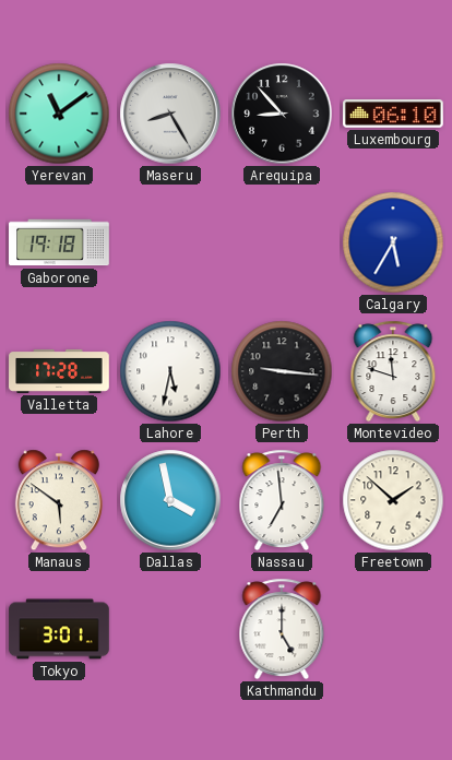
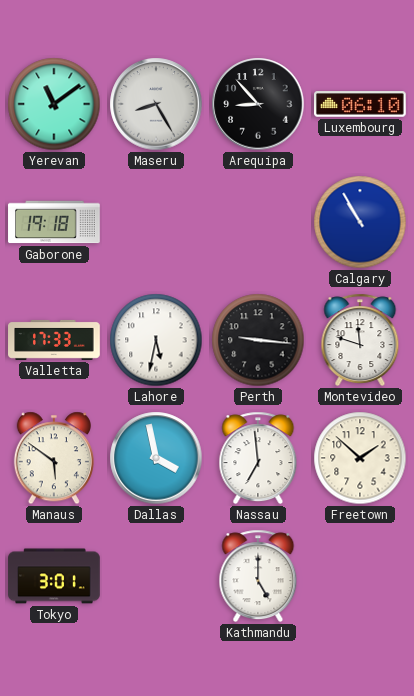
Calgary: 5:35 -> 10:55
Valletta: 17:28 -> 17:33
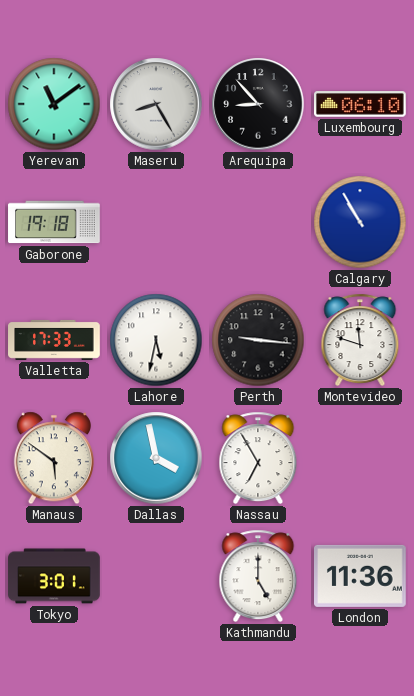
Nassau: 6:59 -> 6:55
Freetown: 1:52 -> none
London: none -> 11:36
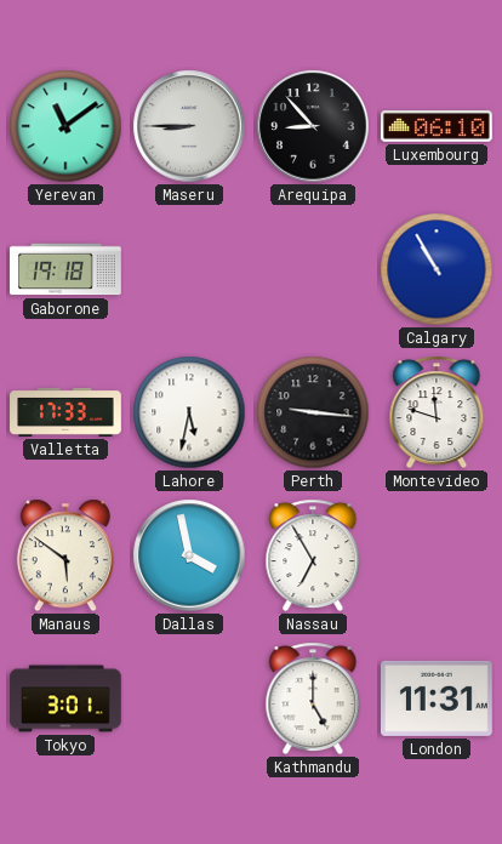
Maseru: 8:25 -> 8:45
London: 11:36 -> 11:31
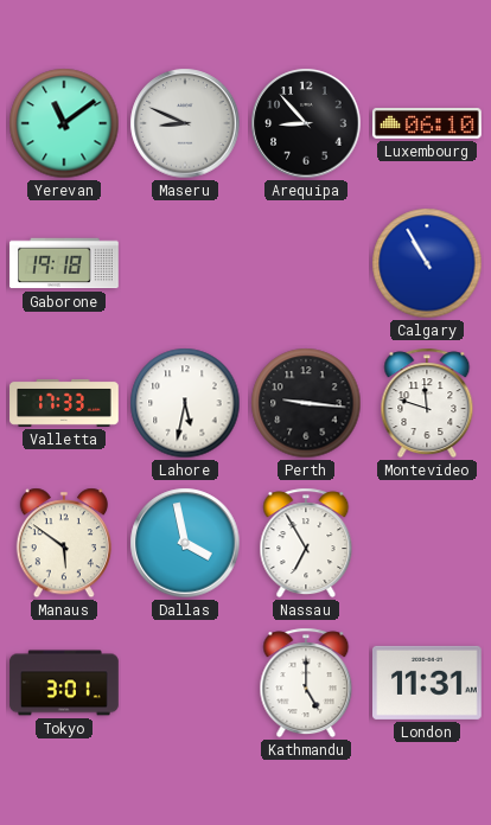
Maseru: 8:45 -> 8:49
